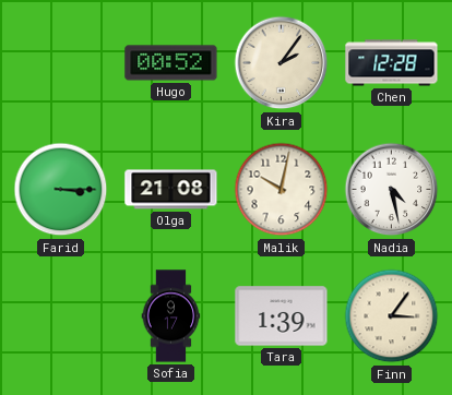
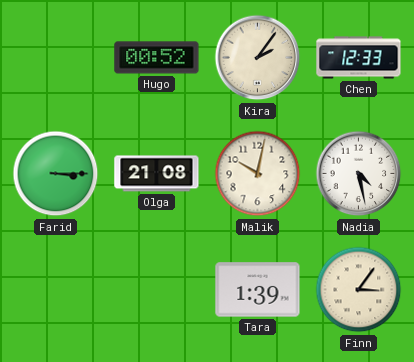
Chen: 12:28 -> 12:33
Sofia: 9:17 -> none
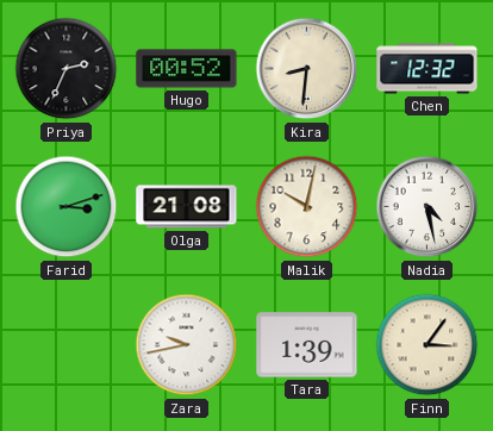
Priya: none -> 2:34
Kira: 2:06 -> 8:31
Chen: 12:33 -> 12:32
Farid: 3:15 -> 3:12
Zara: none -> 9:43
